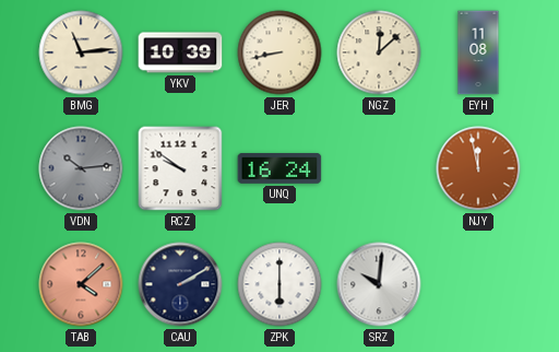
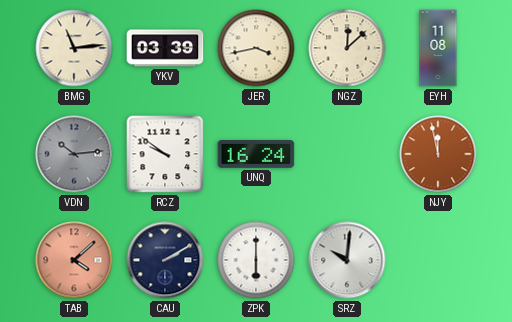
YKV: 10:39 -> 03:39
JER: 8:43 -> 3:43
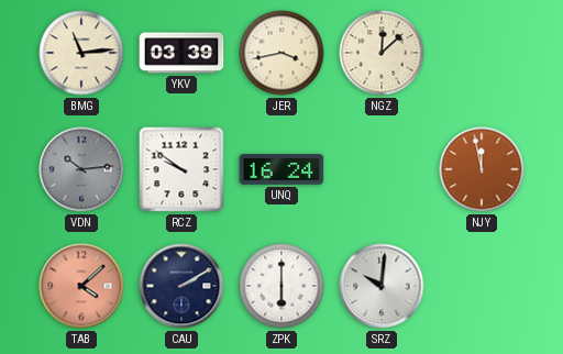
EYH: 11:08 -> none
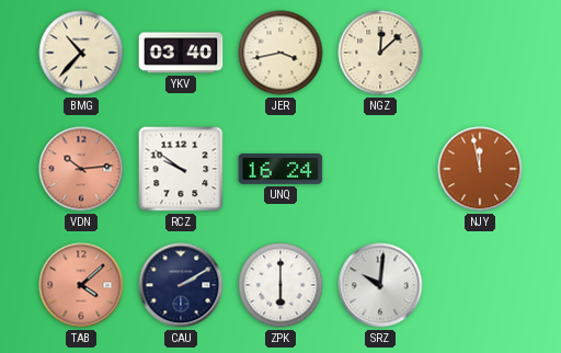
BMG: 11:14 -> 10:37
YKV: 03:39 -> 03:40
VDN dial: grey -> salmon
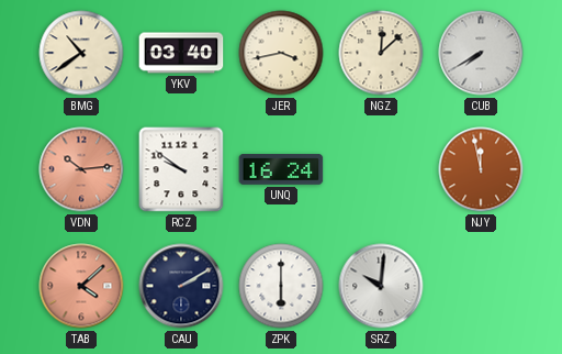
BMG: 10:37 -> 10:39
CUB: none -> 7:40
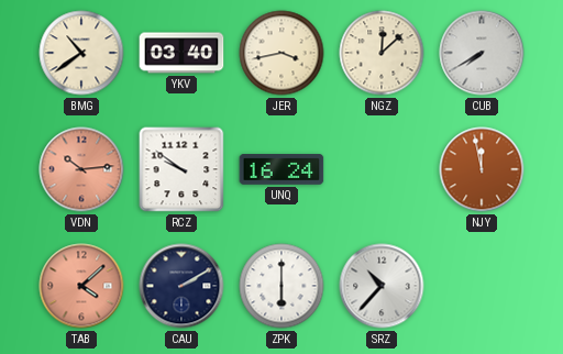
SRZ: 10:01 -> 10:37
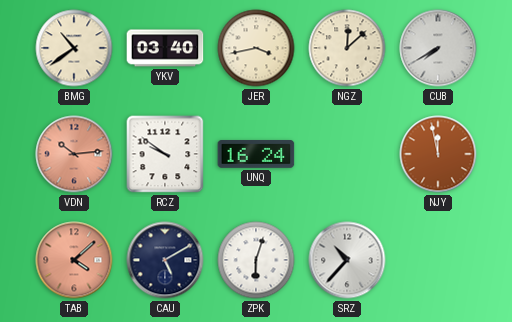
CAU: 2:10 -> 5:10
ZPK: 6:00 -> 6:03
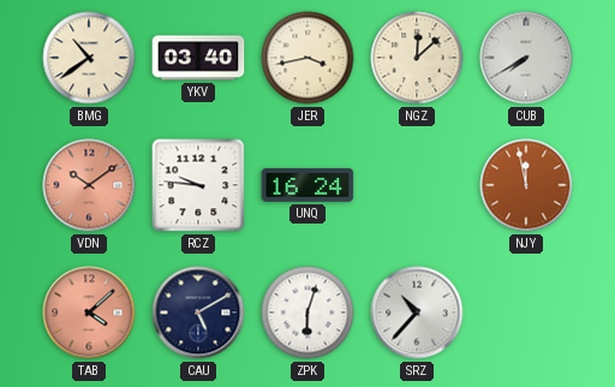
VDN: 10:14 -> 10:09
RCZ: 9:51 -> 9:46
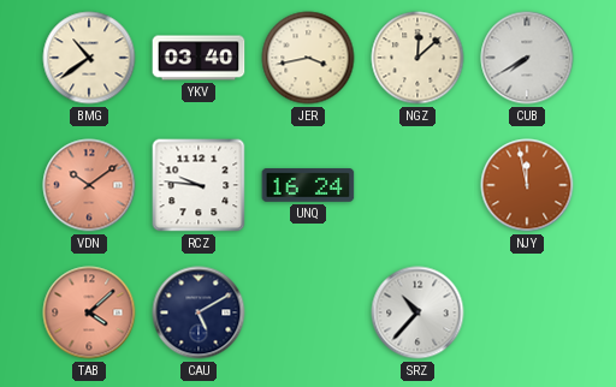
ZPK: 6:03 -> none
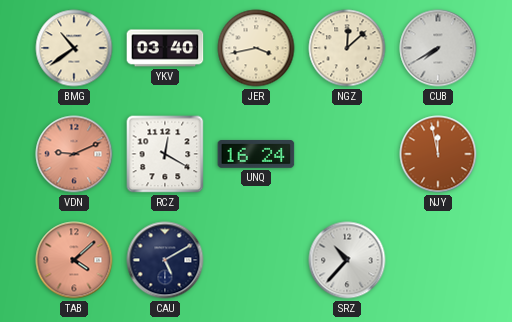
VDN: 10:09 -> 9:11
RCZ: 9:46 -> 12:20
